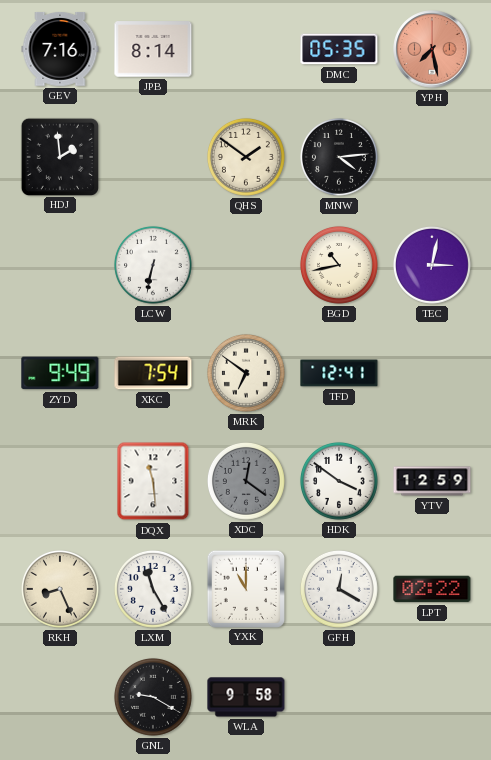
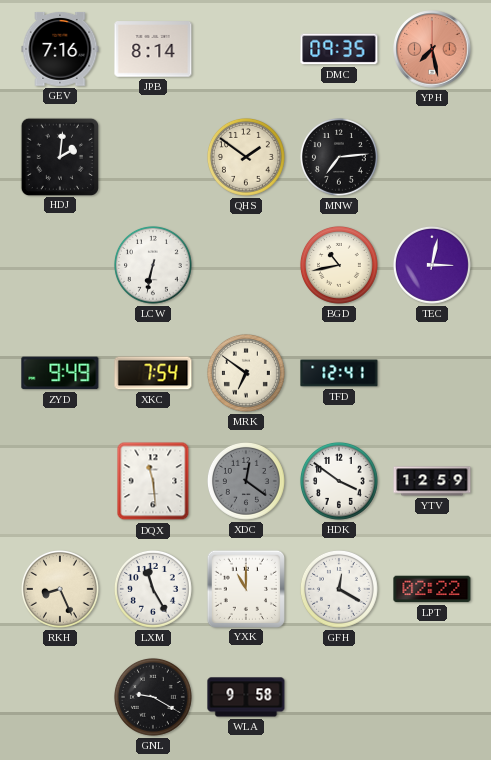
DMC: 05:35 -> 09:35
HDJ: 1:59 -> 2:01
MNW: 4:14 -> 7:14
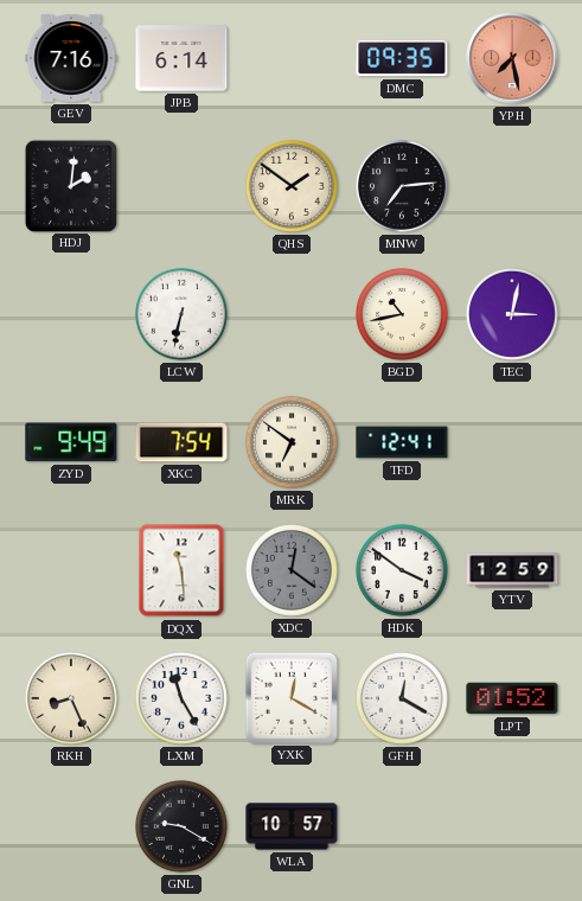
JPB: 8:14 -> 6:14
YXK: 11:00 -> 12:20
LPT: 02:22 -> 01:52
WLA: 9:58 -> 10:57
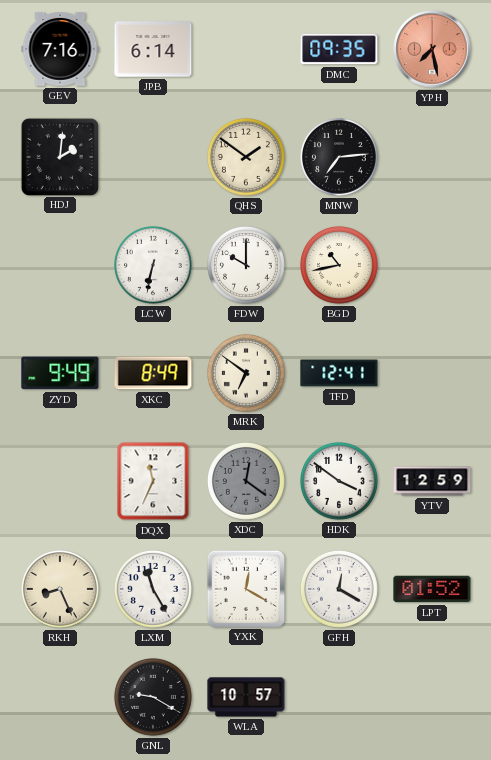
FDW: none -> 10:00
TEC: 3:02 -> none
XKC: 7:54 -> 8:49
DQX: 11:29 -> 11:34
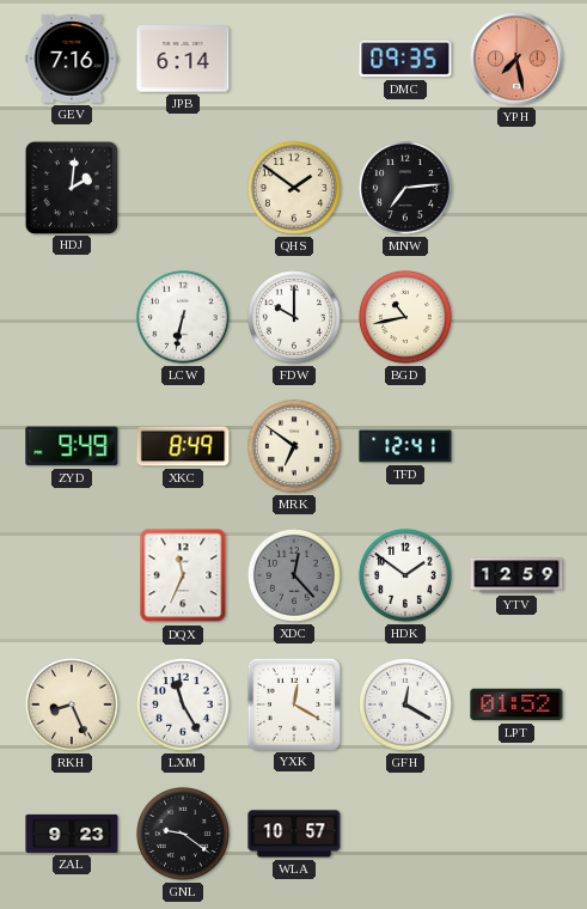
XDC: 12:21 -> 12:23
HDK: 3:51 -> 1:51
ZAL: none -> 9:23
GNL: 9:20 -> 9:21
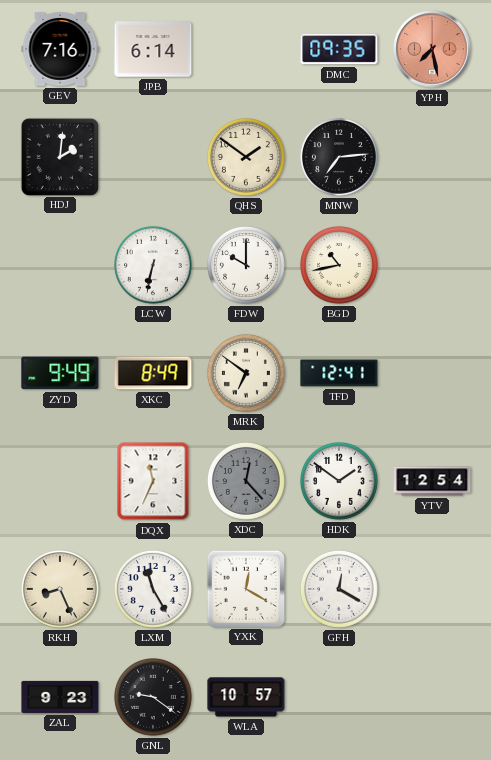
YTV: 12:59 -> 12:54
LPT: 01:52 -> none
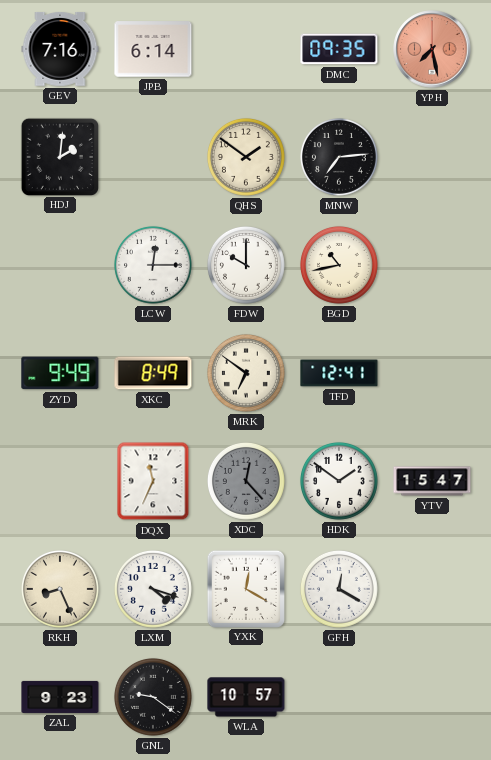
LCW: 6:32 -> 12:15
YTV: 12:54 -> 15:47
LXM: 11:25 -> 4:18
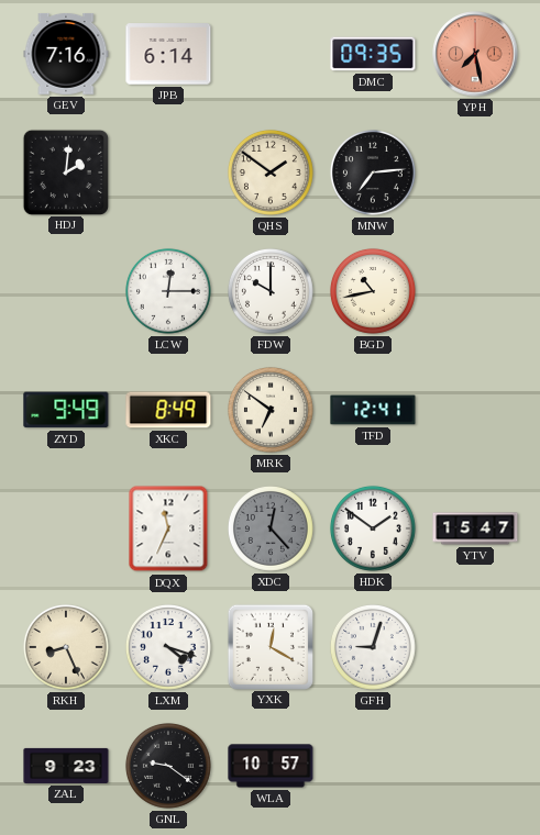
GFH: 12:20 -> 9:03
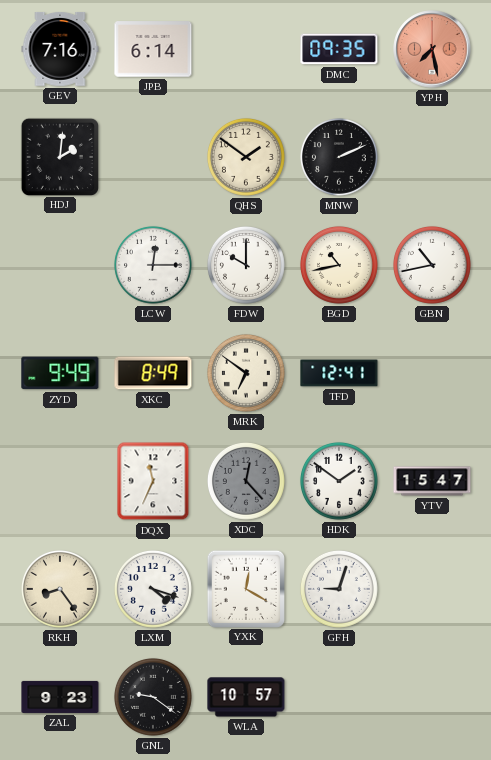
MNW: 7:14 -> 2:11
GBN: none -> 10:43
RKH: 8:26 -> 8:24
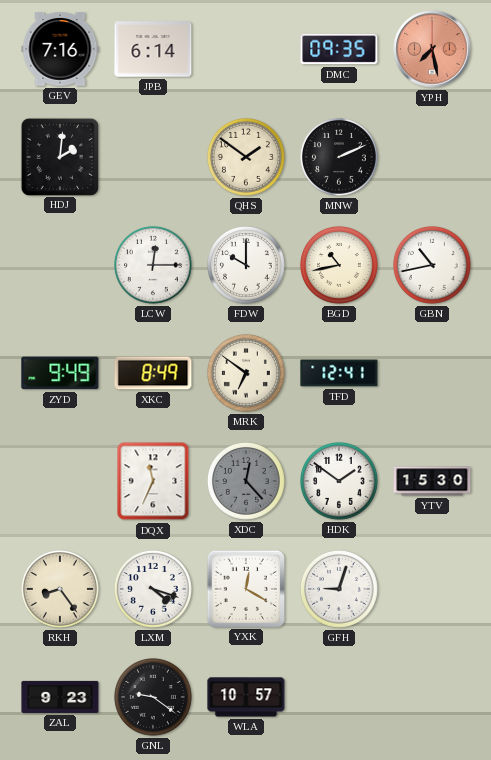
YTV: 15:47 -> 15:30
